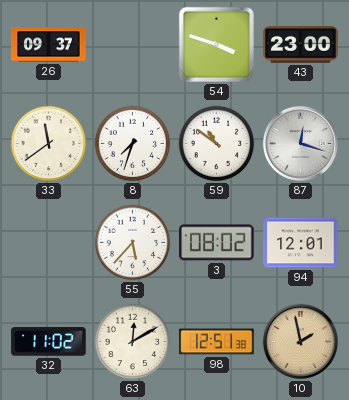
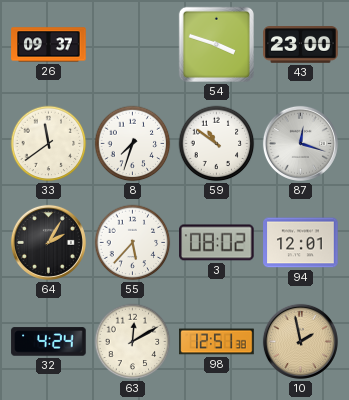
64: none -> 2:05
32: 11:02 -> 4:24
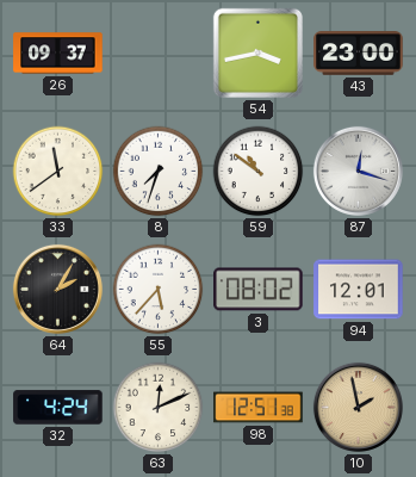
54: 3:48 -> 3:43
63: 12:10 -> 12:11
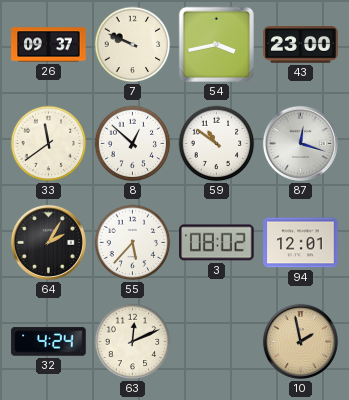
7: none -> 9:49
8: 7:33 -> 12:52
98: 12:51 -> none
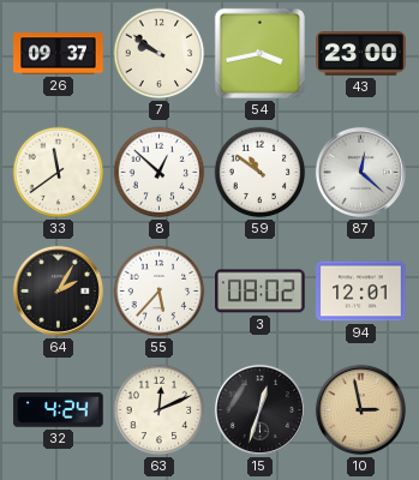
7: 9:49 -> 9:51
87: 12:18 -> 12:22
15: none -> 12:33
10: 1:58 -> 2:58
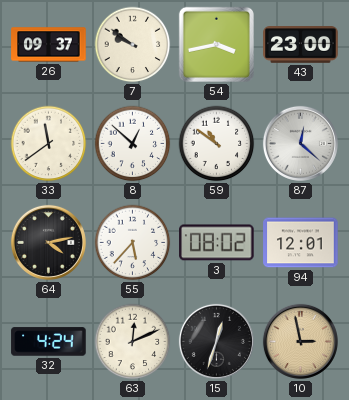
64: 2:05 -> 4:13
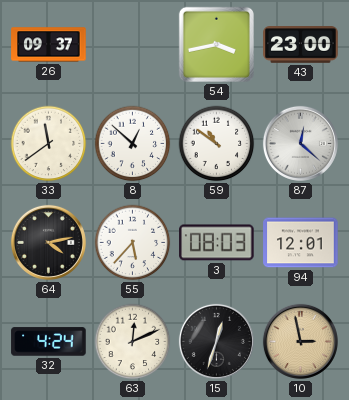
7: 9:51 -> none
3: 08:02 -> 08:03
